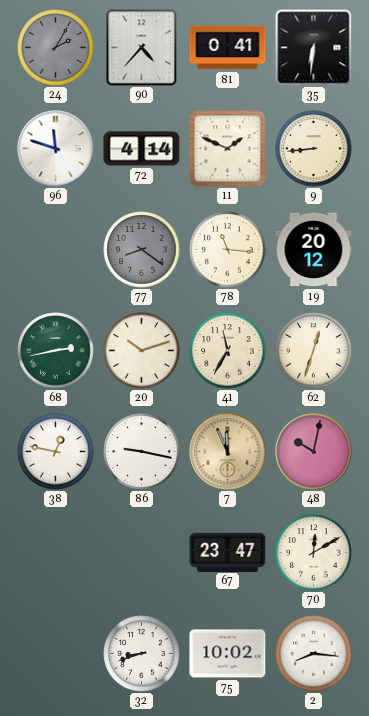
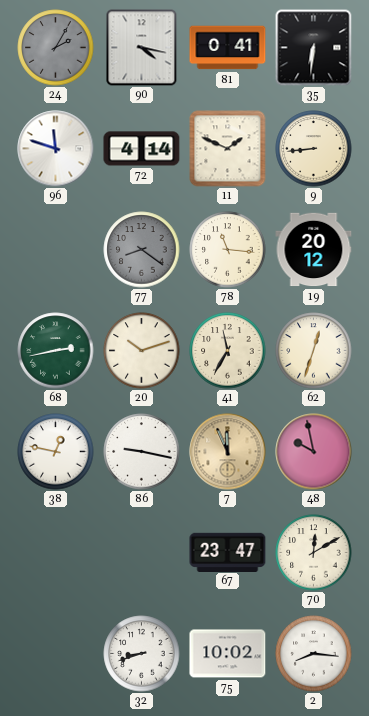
90: 4:37 -> 4:17
48: 10:02 -> 9:58
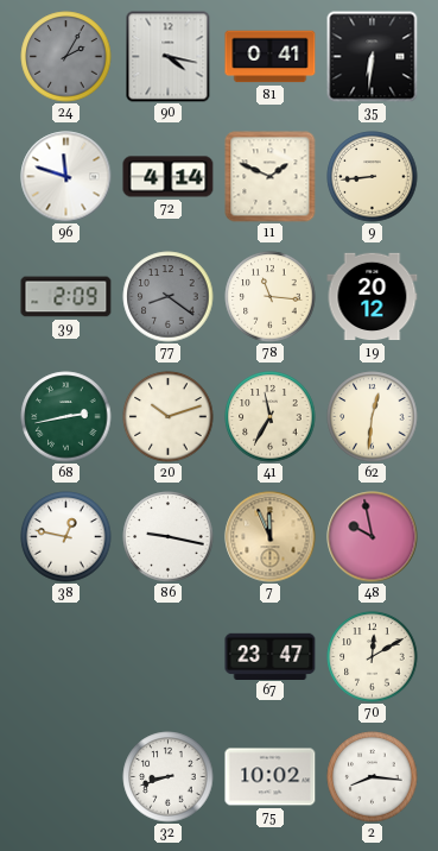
39: none -> 2:09
62: 12:33 -> 12:31
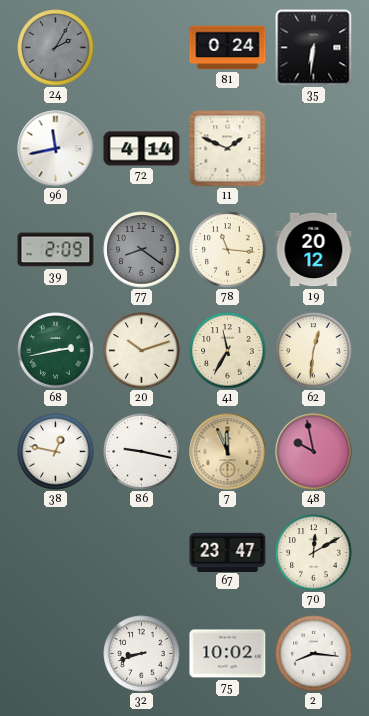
90: 4:17 -> none
81: 0:41 -> 0:24
96: 11:48 -> 11:43
9: 8:44 -> none
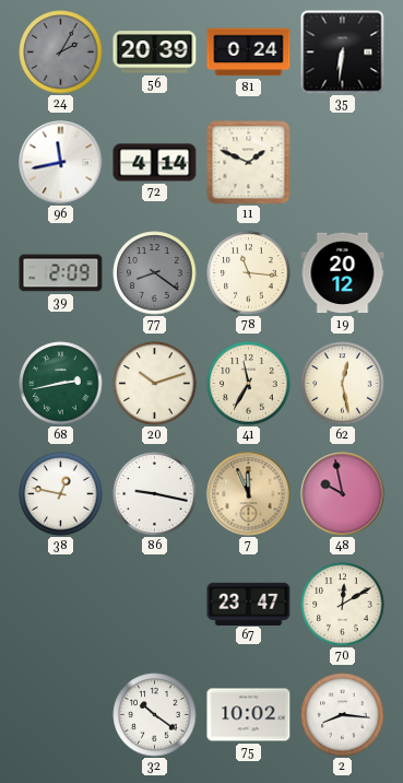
56: none -> 20:39
62: 12:31 -> 12:28
32: 8:42 -> 10:21
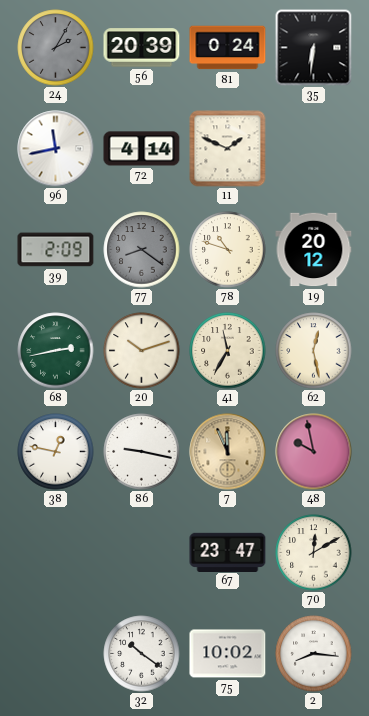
78: 11:16 -> 10:48
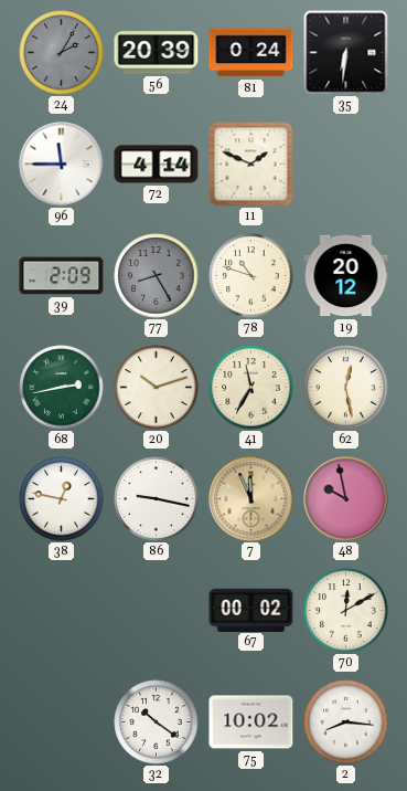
96: 11:43 -> 11:45
77: 8:21 -> 8:25
67: 23:47 -> 00:02
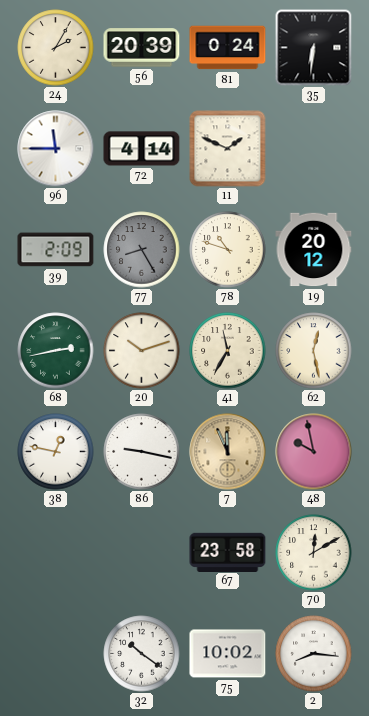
24 dial: grey -> cream
67: 00:02 -> 23:58
